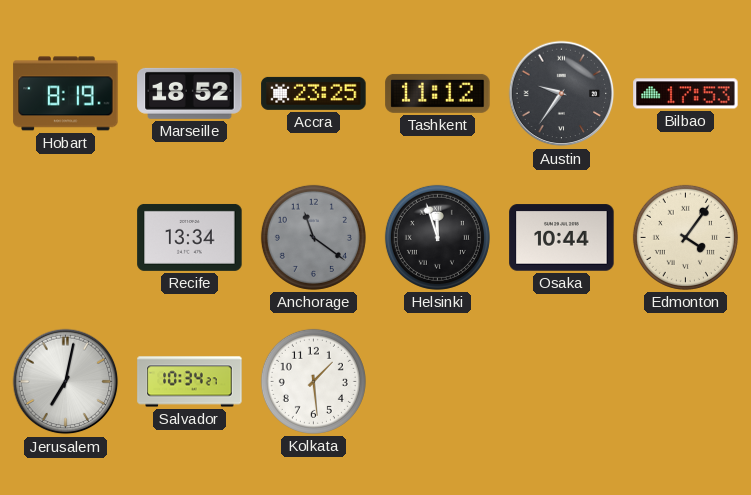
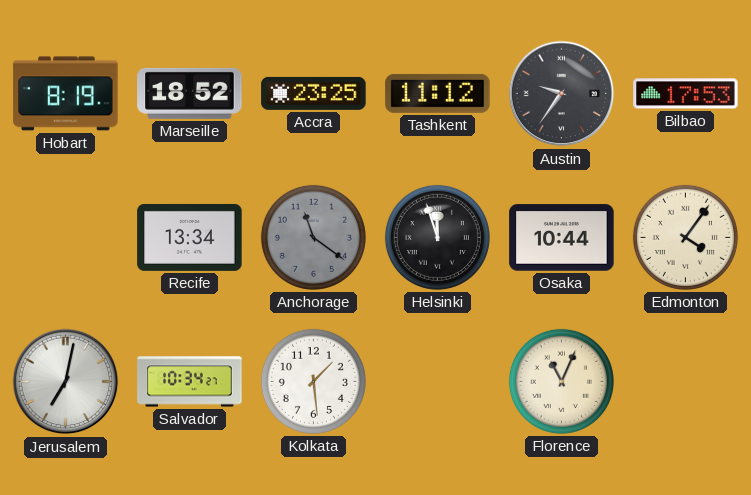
Florence: none -> 11:04
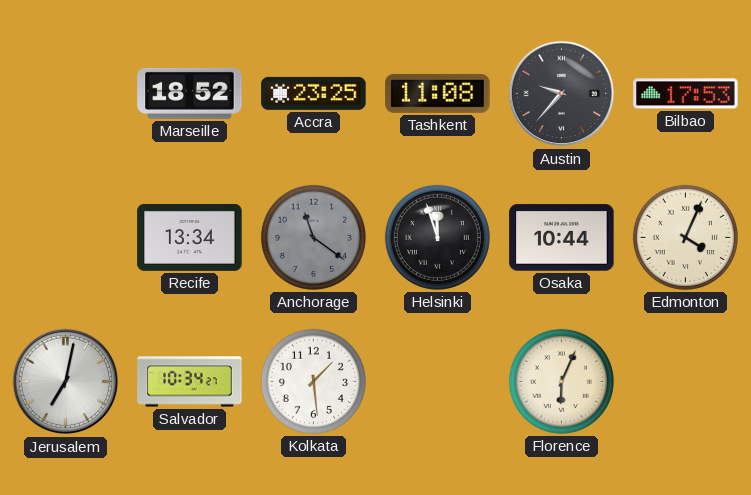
Hobart: 8:19 -> none
Tashkent: 11:12 -> 11:08
Austin: 9:36 -> 9:37
Edmonton: 4:06 -> 4:04
Florence: 11:04 -> 6:04
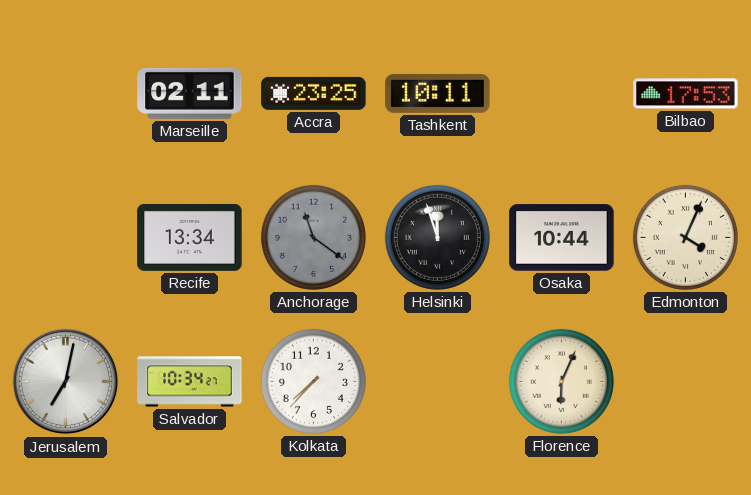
Marseille: 18:52 -> 02:11
Tashkent: 11:08 -> 10:11
Austin: 9:37 -> none
Kolkata: 1:29 -> 7:37
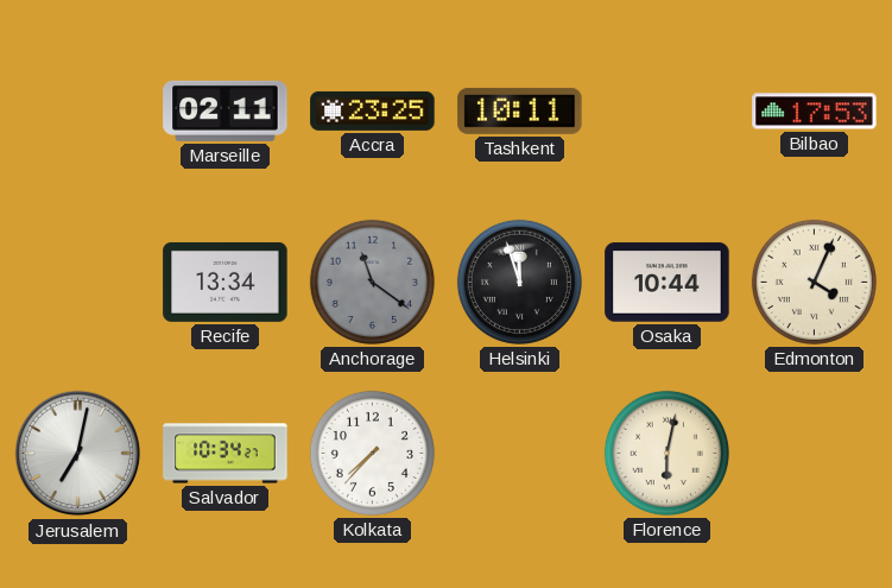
Florence: 6:04 -> 6:02
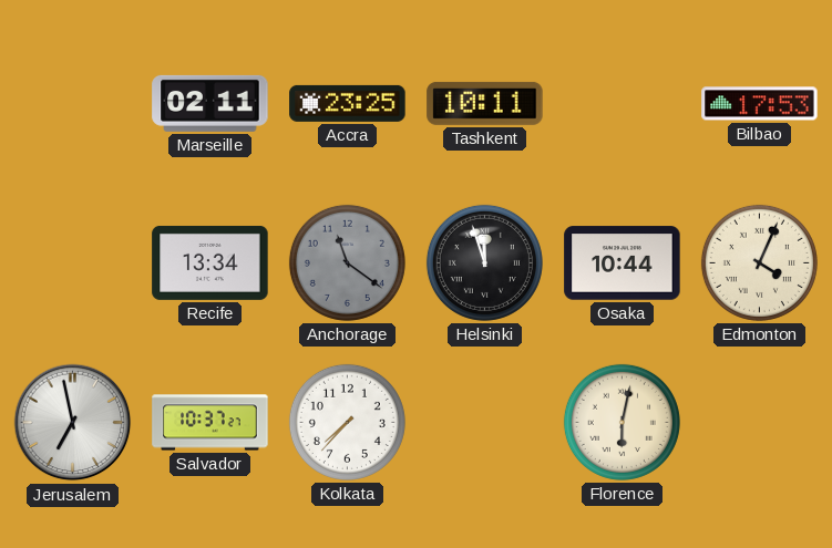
Jerusalem: 7:02 -> 6:58
Salvador: 10:34 -> 10:37
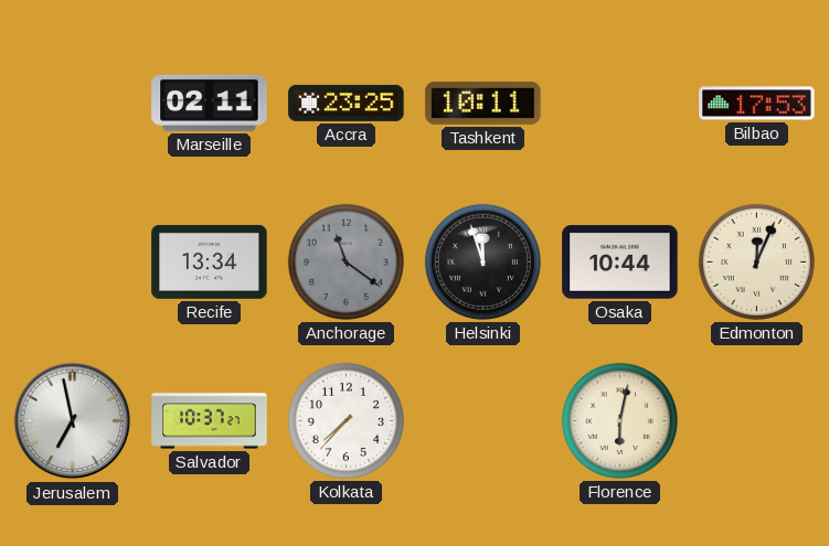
Edmonton: 4:04 -> 12:04
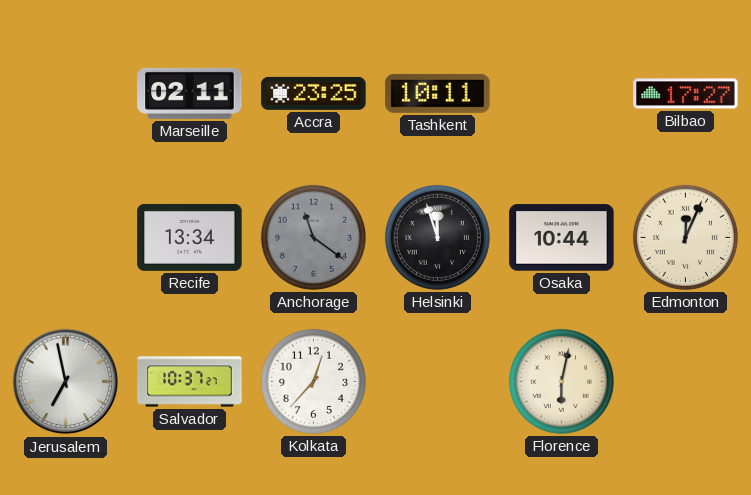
Bilbao: 17:53 -> 17:27
Kolkata: 7:37 -> 12:37
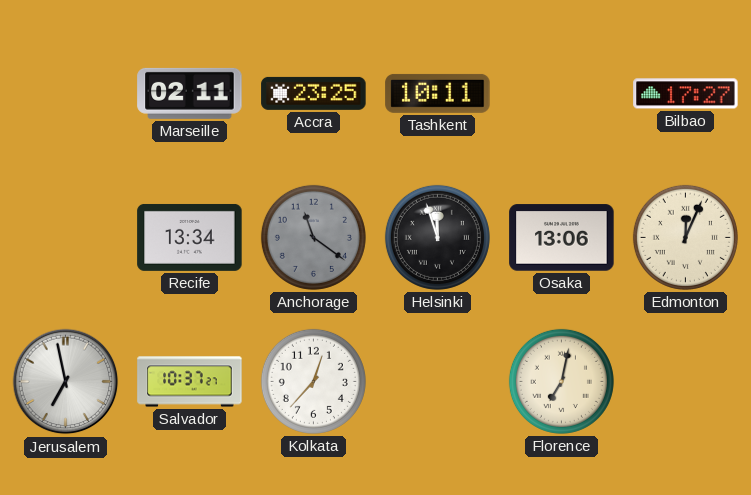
Osaka: 10:44 -> 13:06
Florence: 6:02 -> 7:02
